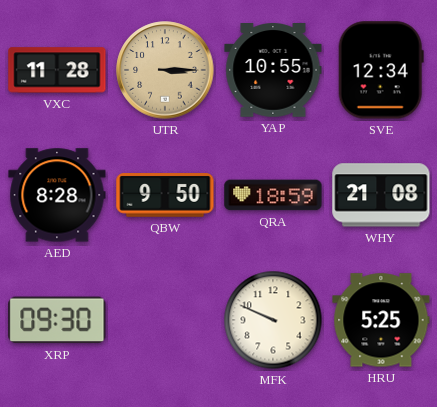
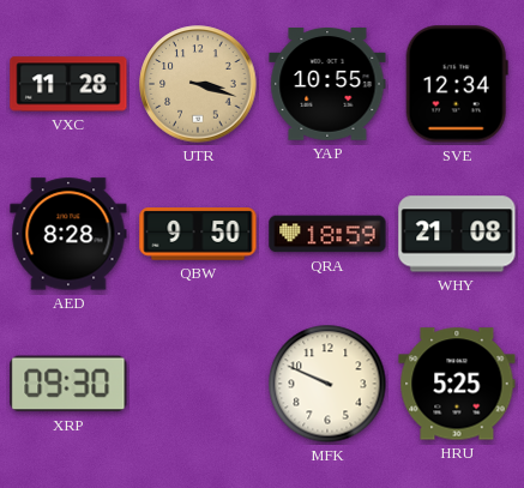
UTR: 3:15 -> 3:18
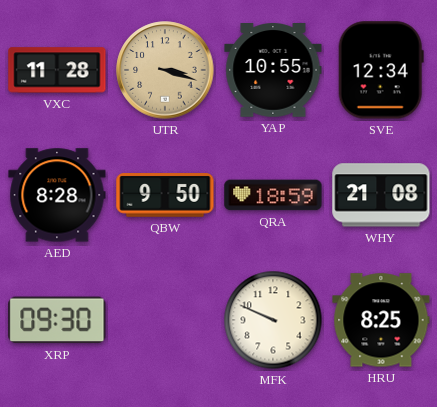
HRU: 5:25 -> 8:25
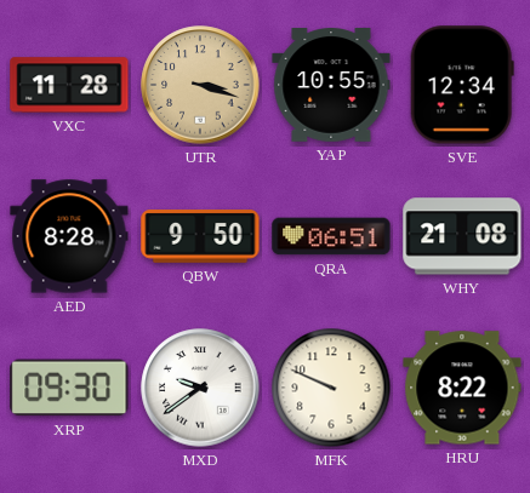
QRA: 18:59 -> 06:51
MXD: none -> 9:39
HRU: 8:25 -> 8:22
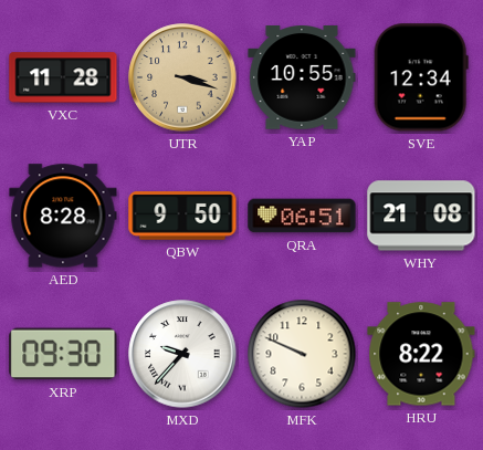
MXD: 9:39 -> 9:37
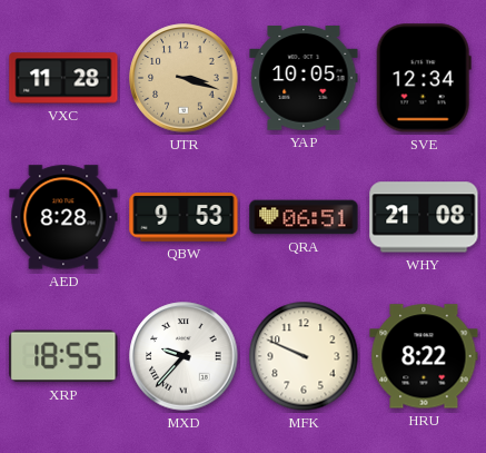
YAP: 10:55 -> 10:05
QBW: 9:50 -> 9:53
XRP: 09:30 -> 18:55
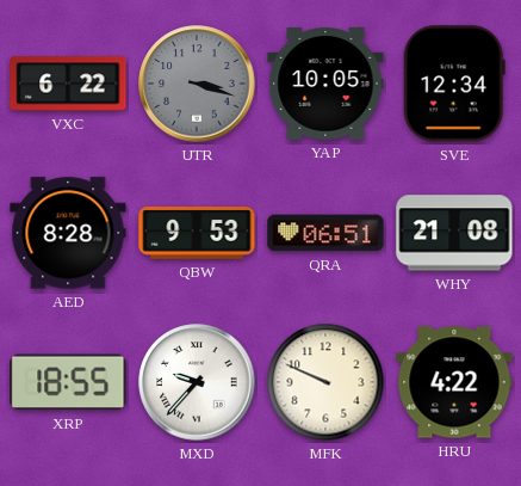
VXC: 11:28 -> 6:22
UTR dial: champagne -> grey
HRU: 8:22 -> 4:22
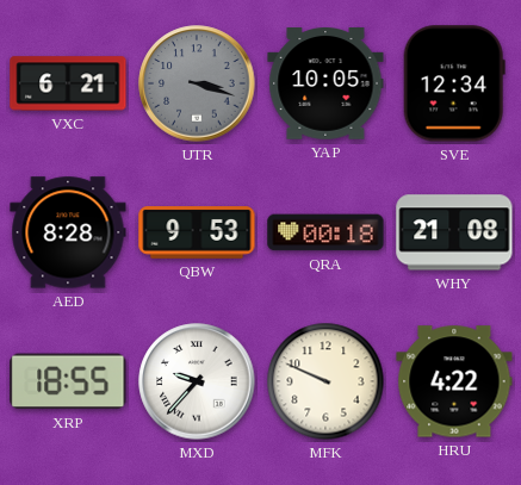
VXC: 6:22 -> 6:21
QRA: 06:51 -> 00:18
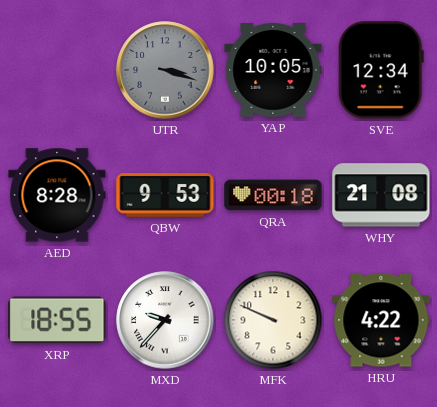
VXC: 6:21 -> none
